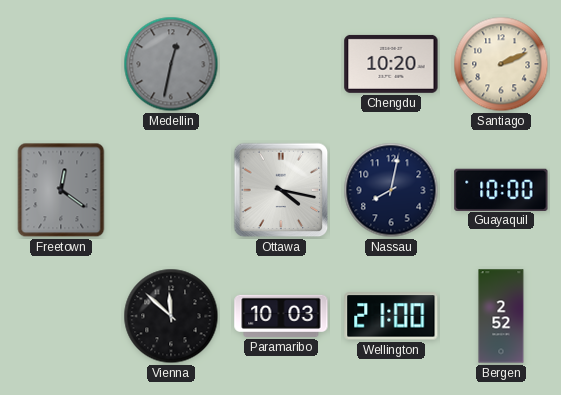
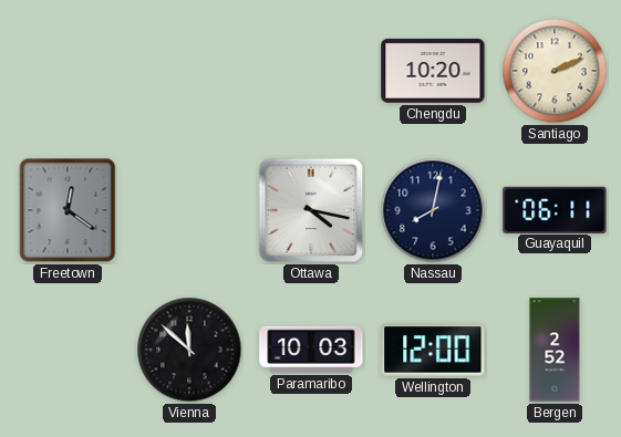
Medellin: 12:32 -> none
Guayaquil: 10:00 -> 06:11
Wellington: 21:00 -> 12:00
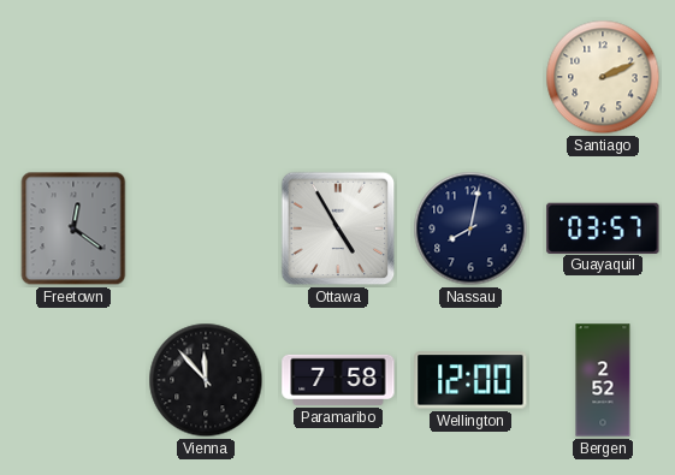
Chengdu: 10:20 -> none
Ottawa: 4:17 -> 4:55
Guayaquil: 06:11 -> 03:57
Vienna: 11:52 -> 11:53
Paramaribo: 10:03 -> 7:58
